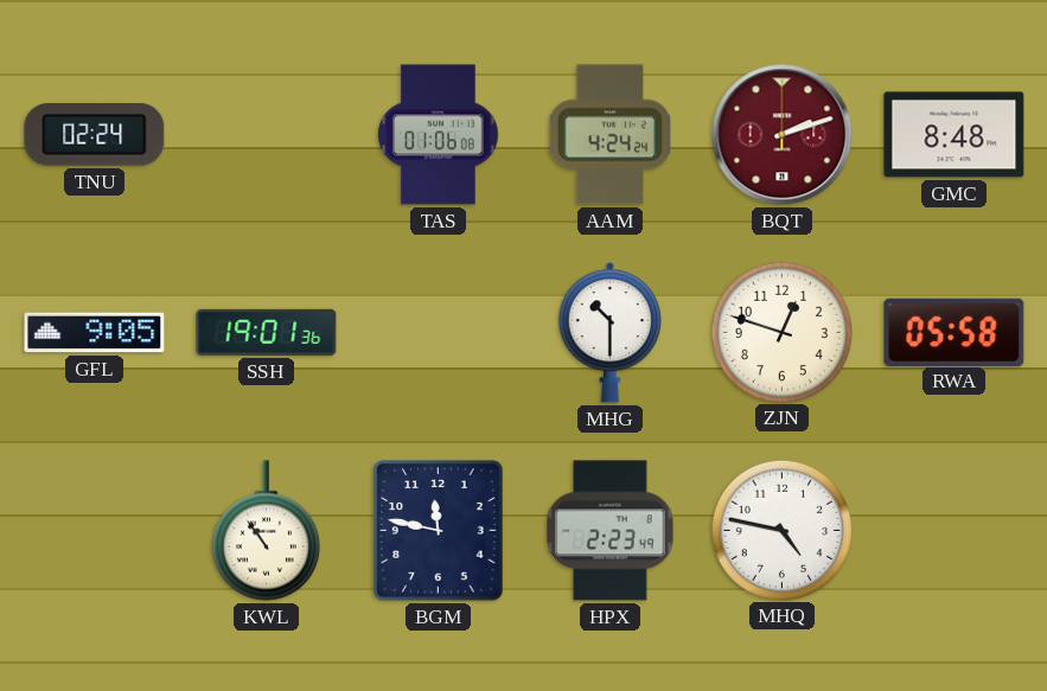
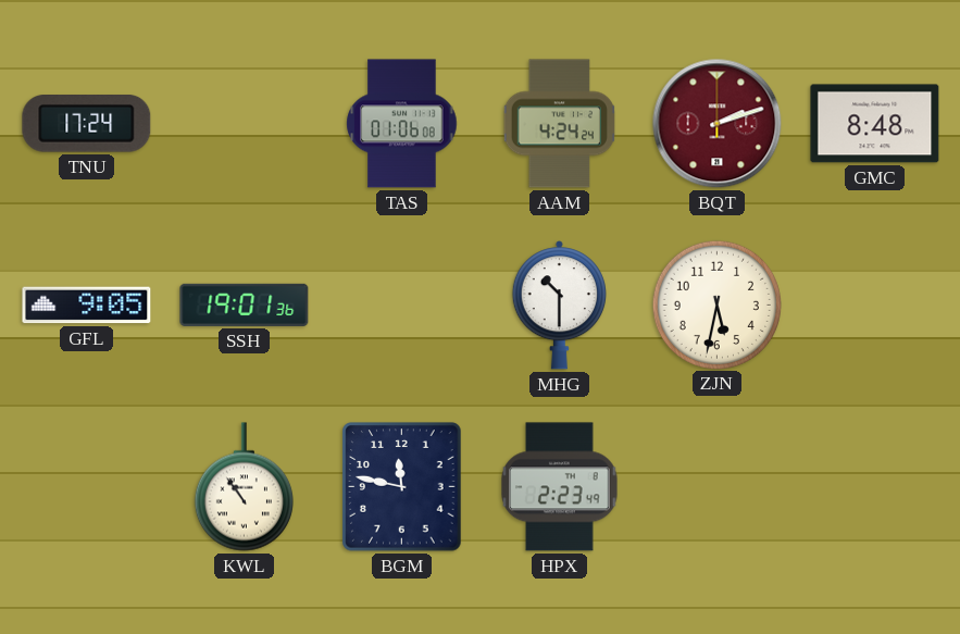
TNU: 02:24 -> 17:24
ZJN: 12:48 -> 5:32
RWA: 05:58 -> none
MHQ: 4:47 -> none
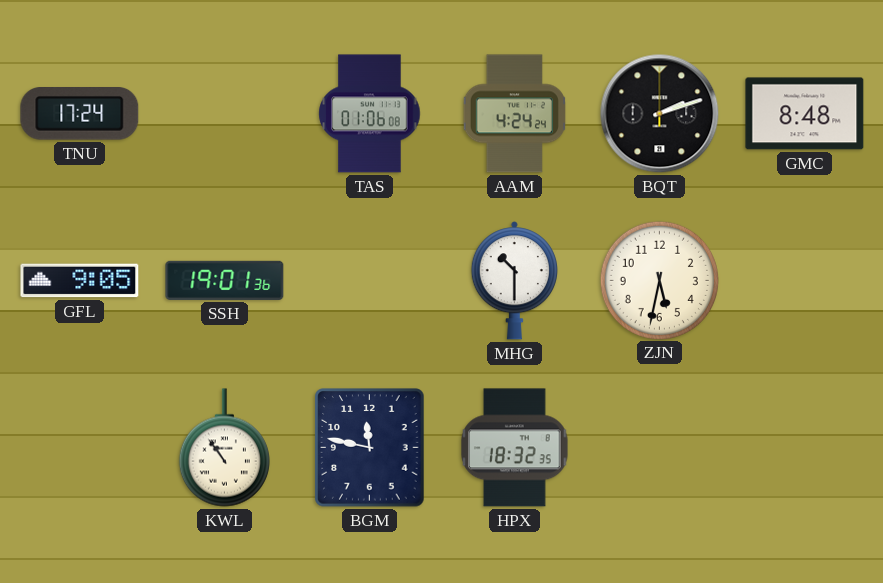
BQT dial: burgundy -> black
HPX: 2:23 -> 18:32
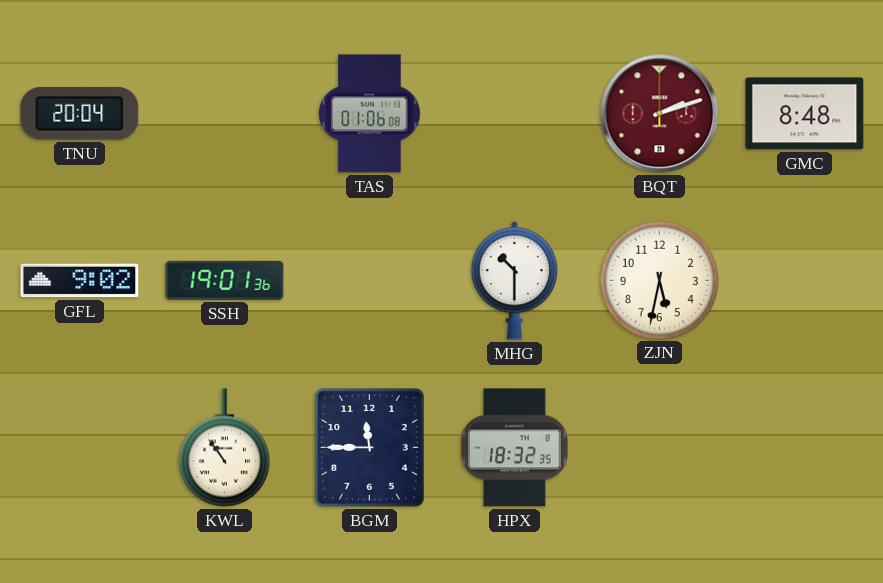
TNU: 17:24 -> 20:04
AAM: 4:24 -> none
BQT dial: black -> burgundy
GFL: 9:05 -> 9:02
BGM: 11:47 -> 11:45
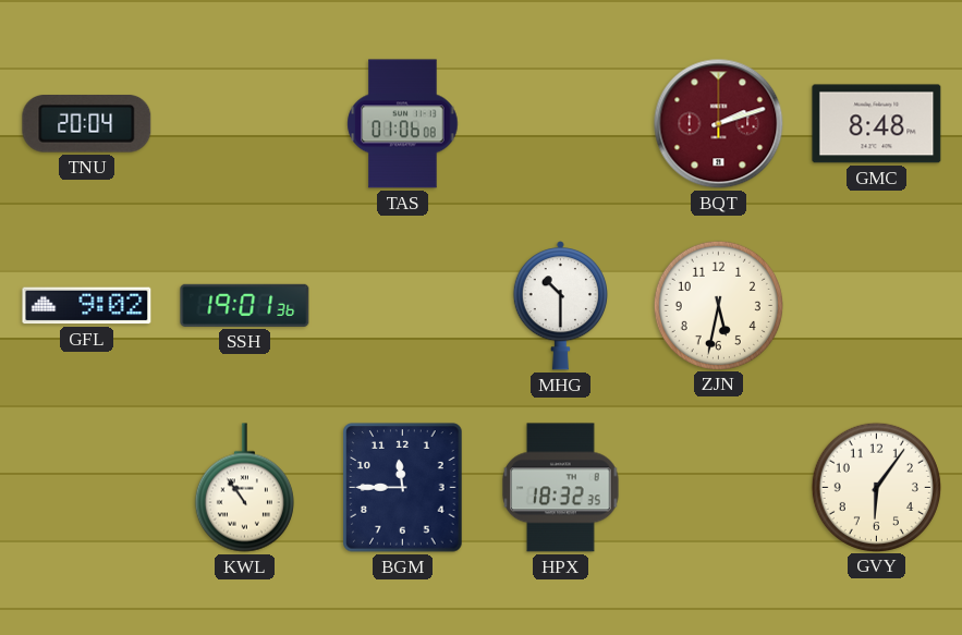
GVY: none -> 6:06
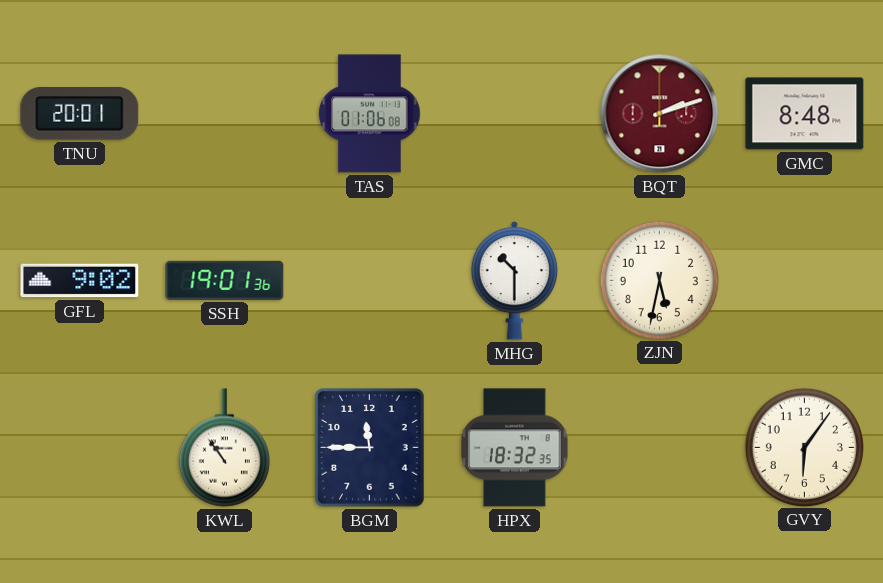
TNU: 20:04 -> 20:01
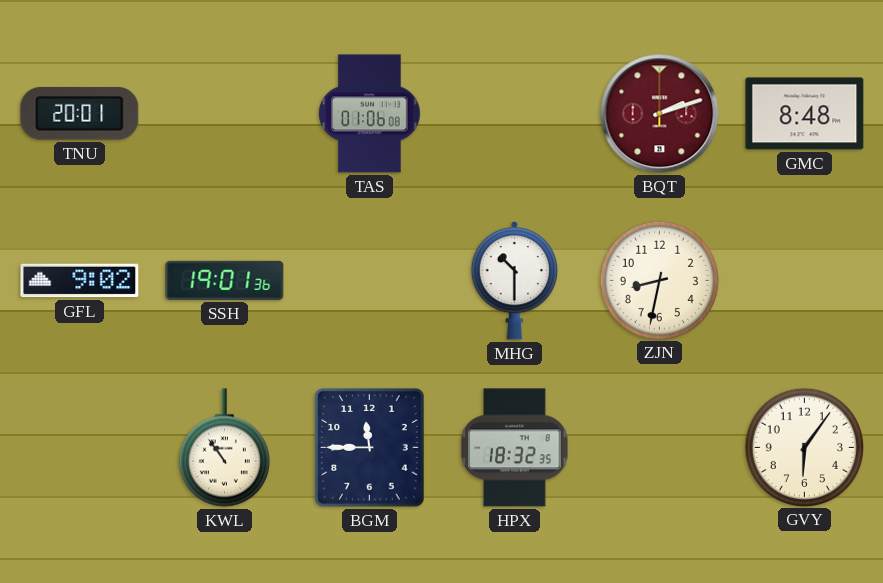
ZJN: 5:32 -> 8:32
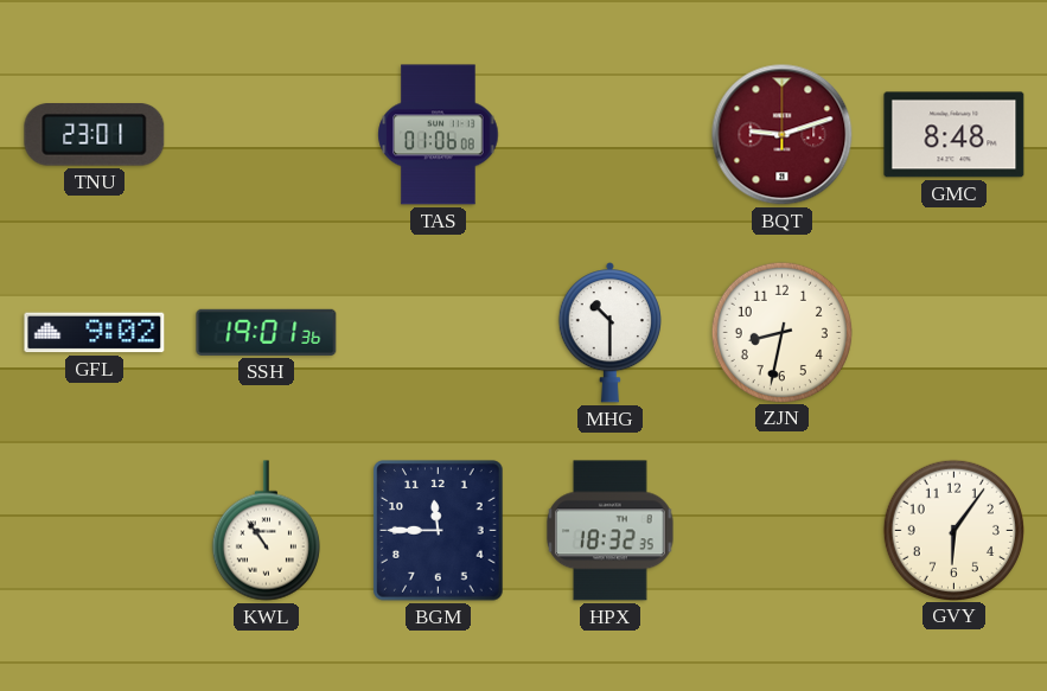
TNU: 20:01 -> 23:01
BQT: 2:12 -> 9:12
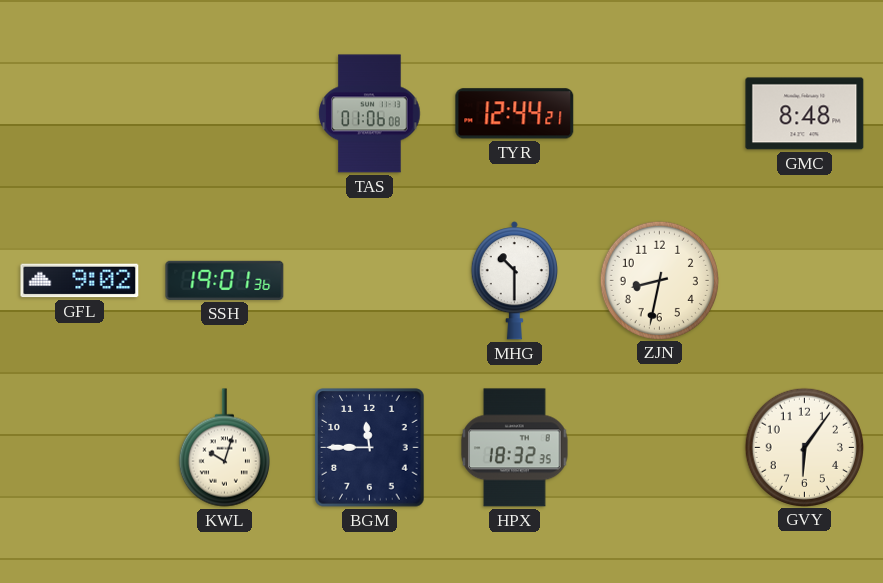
TNU: 23:01 -> none
TYR: none -> 12:44
BQT: 9:12 -> none
KWL: 10:54 -> 10:03
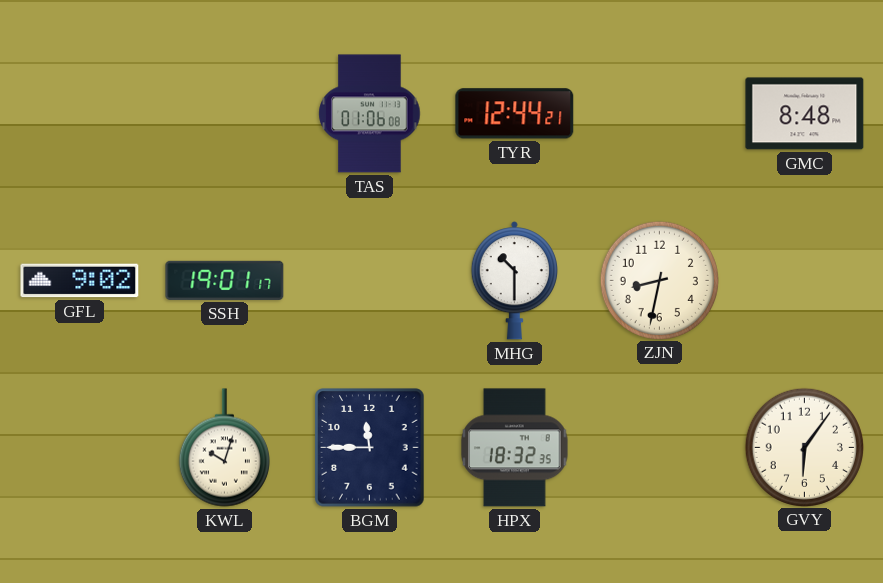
SSH: 19:01:36 -> 19:01:17
